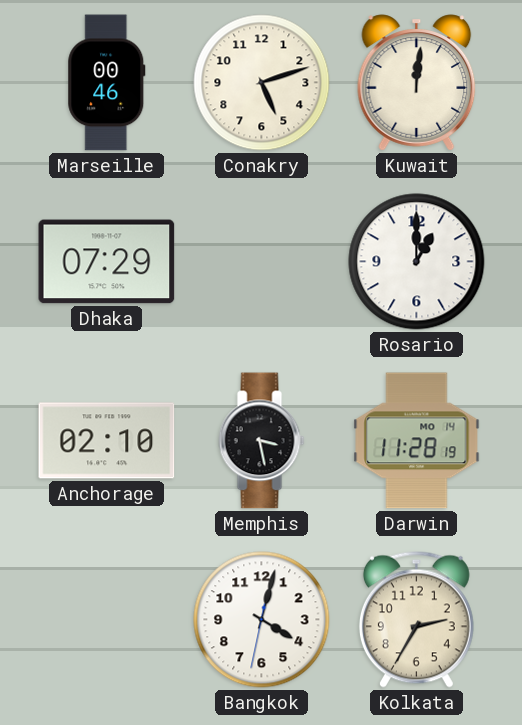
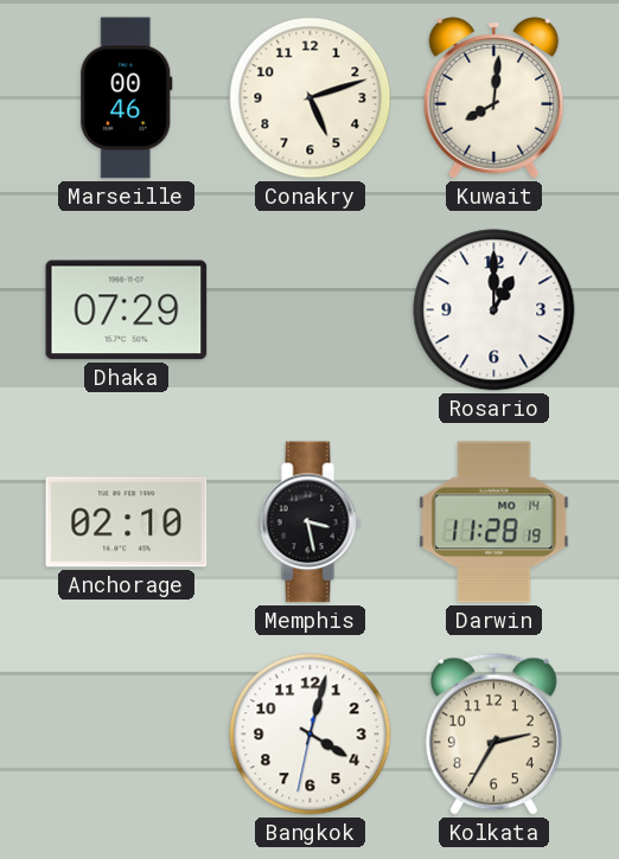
Kuwait: 12:01 -> 8:01
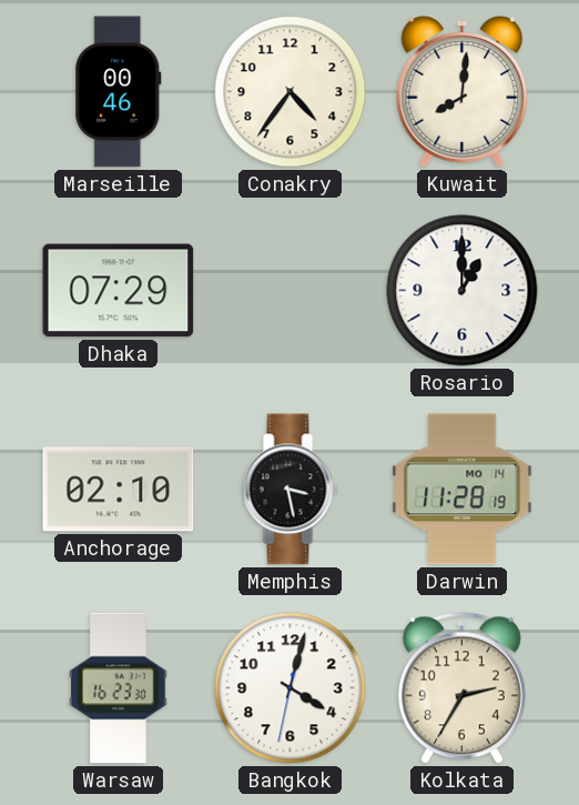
Conakry: 5:12 -> 4:36
Warsaw: none -> 16:23
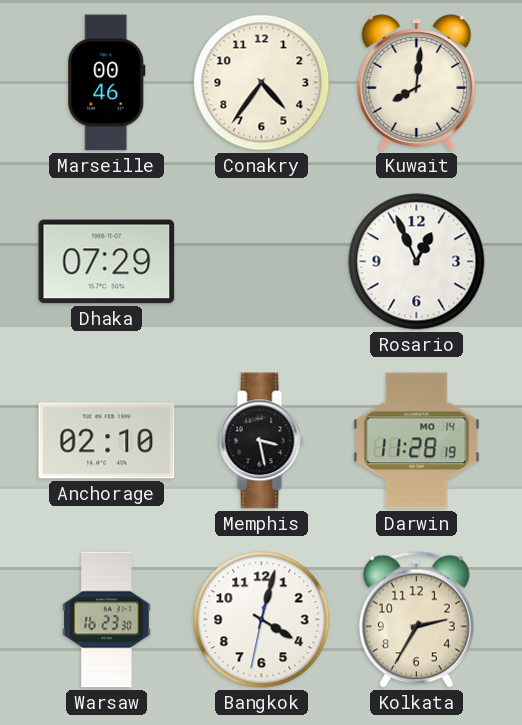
Rosario: 1:00 -> 12:56
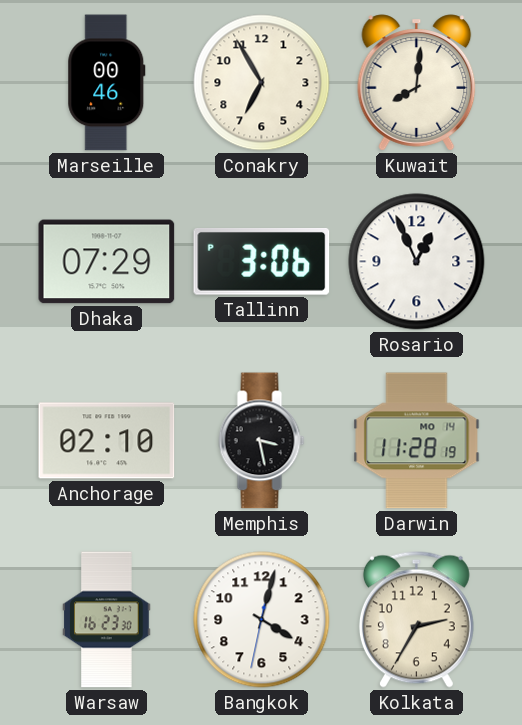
Conakry: 4:36 -> 6:55
Tallinn: none -> 3:06
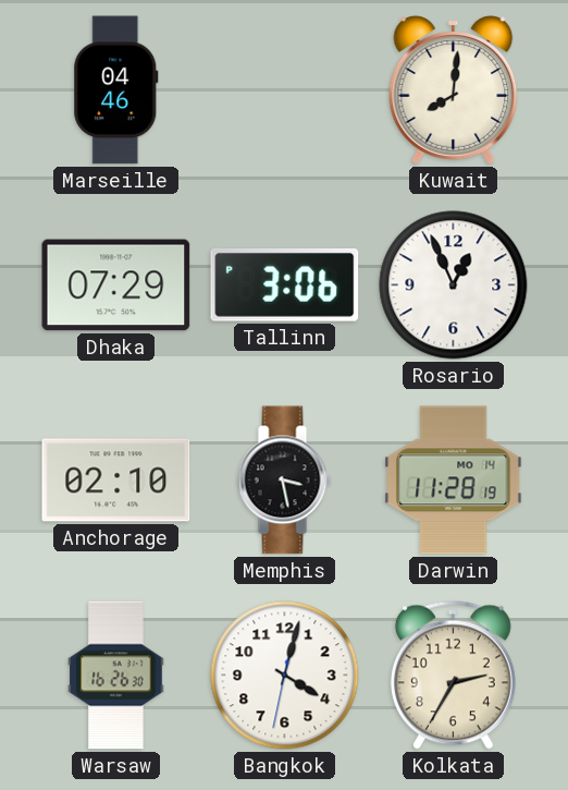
Marseille: 00:46 -> 04:46
Conakry: 6:55 -> none
Warsaw: 16:23 -> 16:26
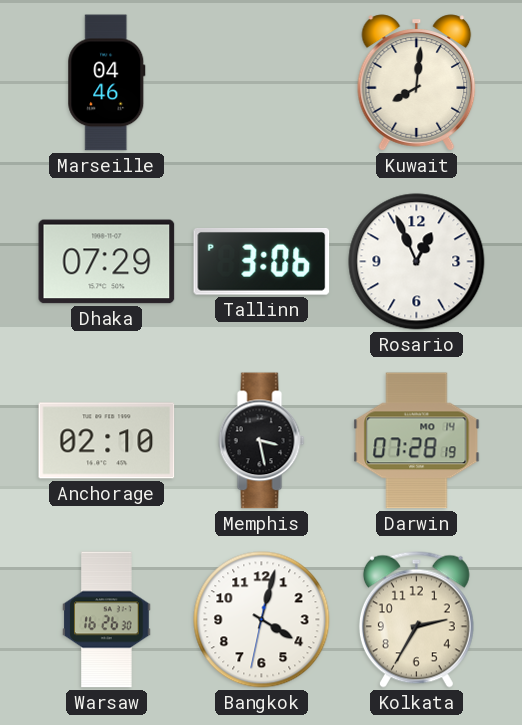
Darwin: 11:28 -> 07:28
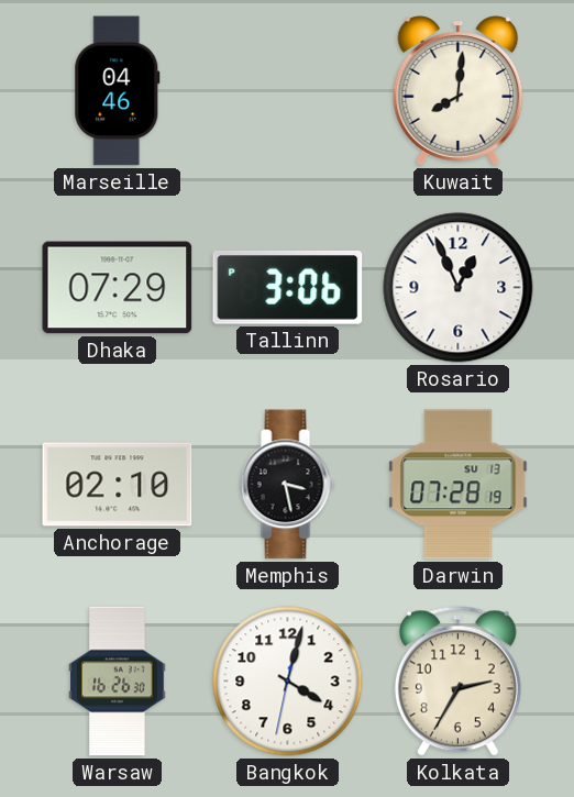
Darwin date: MO 14 -> SU 13
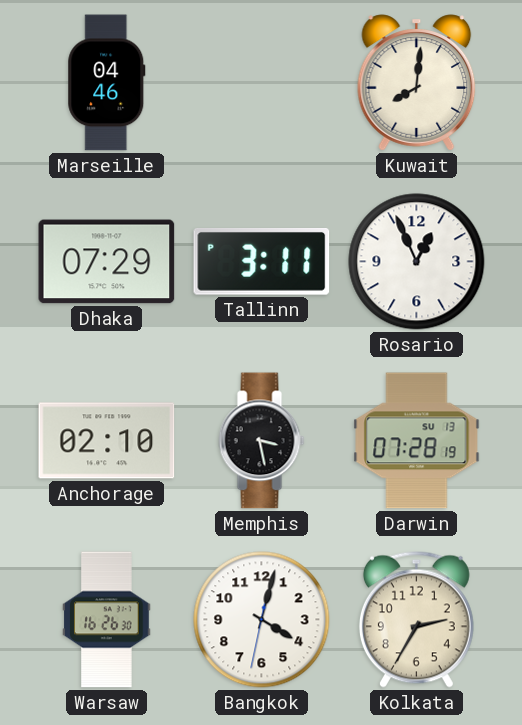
Tallinn: 3:06 -> 3:11
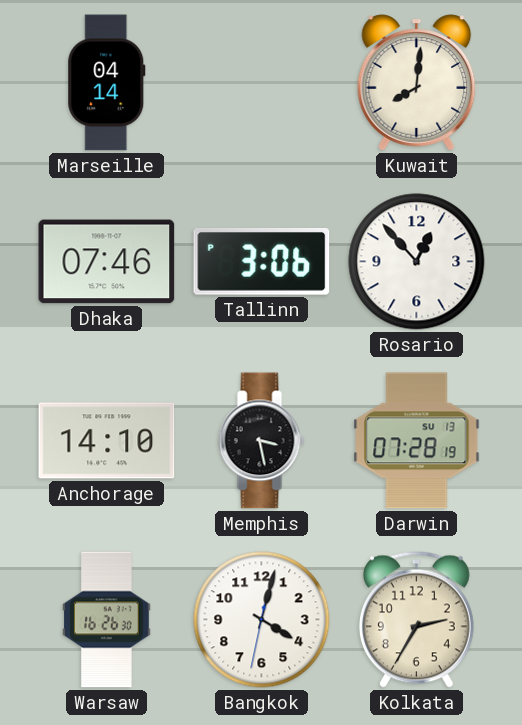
Marseille: 04:46 -> 04:14
Dhaka: 07:29 -> 07:46
Tallinn: 3:11 -> 3:06
Rosario: 12:56 -> 12:53
Anchorage: 02:10 -> 14:10
